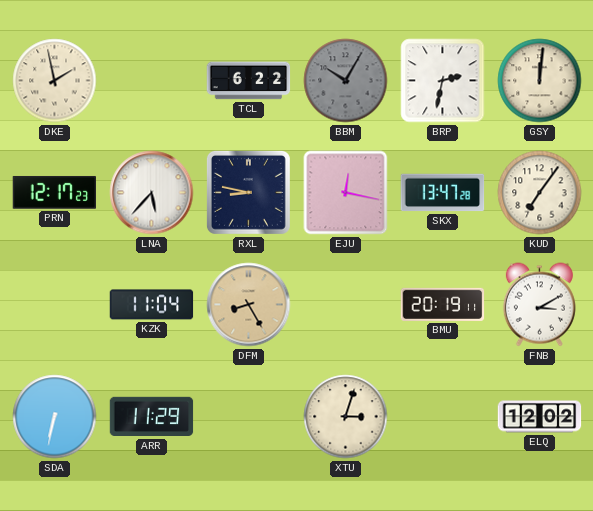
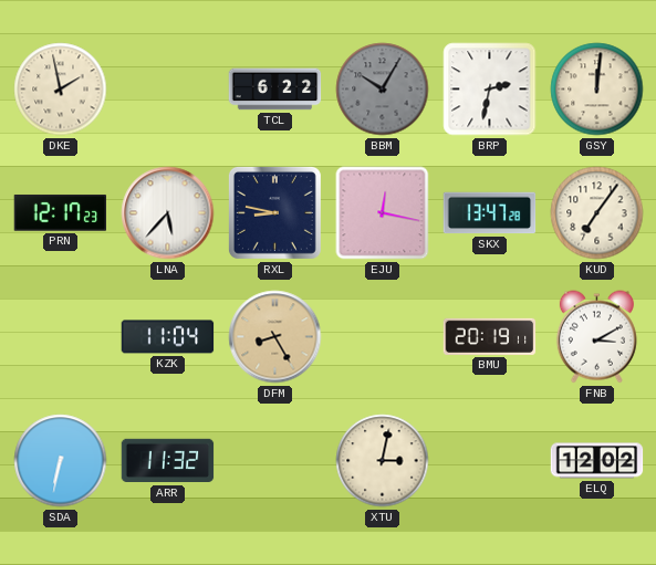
ARR: 11:29 -> 11:32
XTU: 3:03 -> 3:02
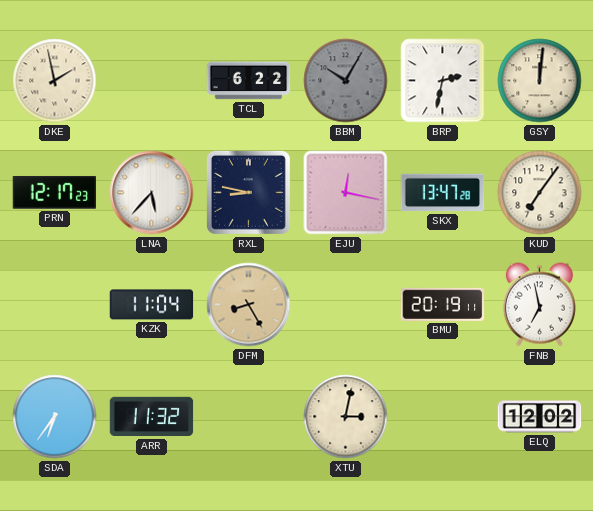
FNB: 3:10 -> 6:58
SDA: 6:32 -> 6:36
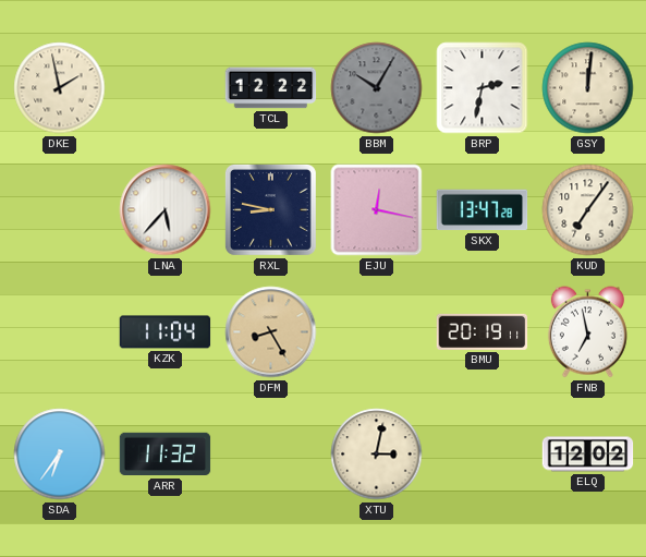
TCL: 6:22 -> 12:22
PRN: 12:17 -> none
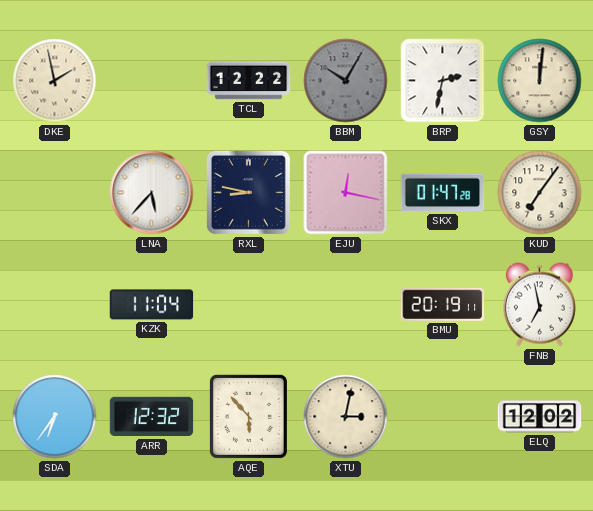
SKX: 13:47 -> 01:47
DFM: 8:25 -> none
ARR: 11:32 -> 12:32
AQE: none -> 5:53
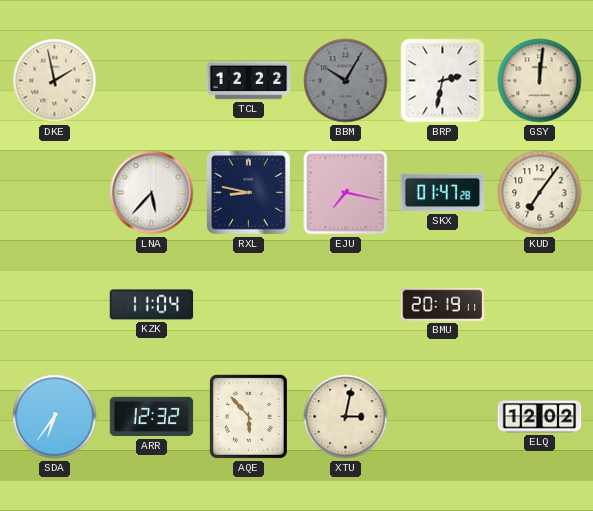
EJU: 12:17 -> 7:17
FNB: 6:58 -> none
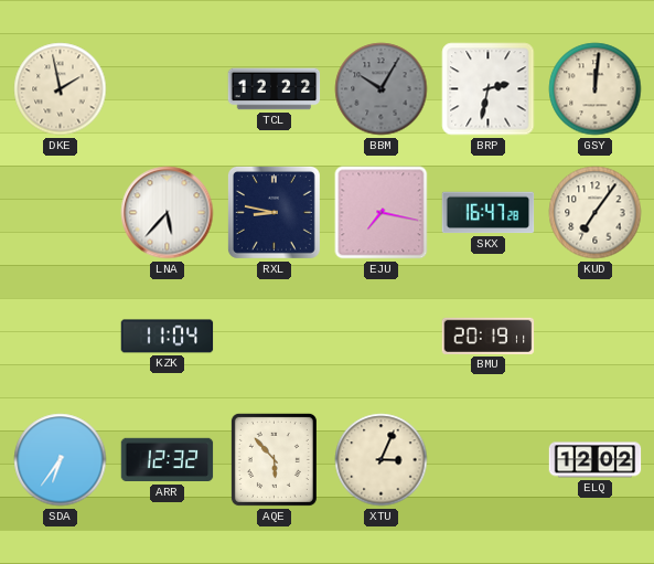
SKX: 01:47 -> 16:47
XTU: 3:02 -> 3:04
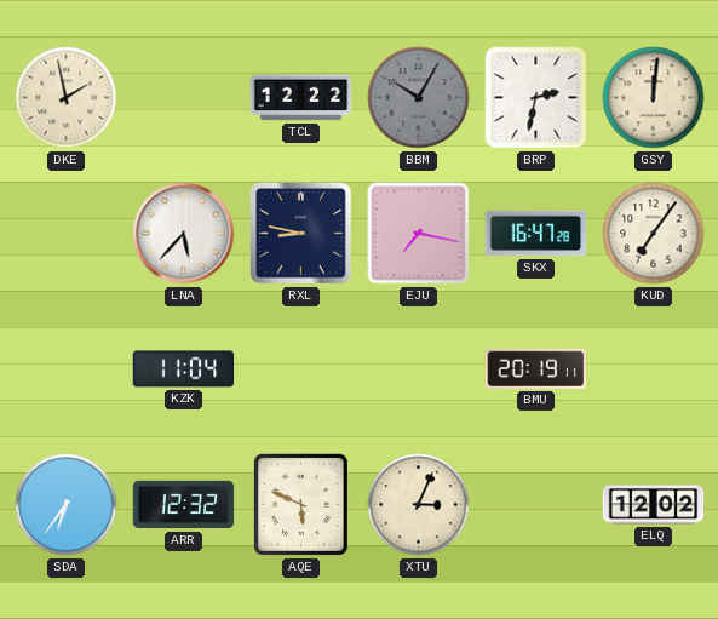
AQE: 5:53 -> 5:49
